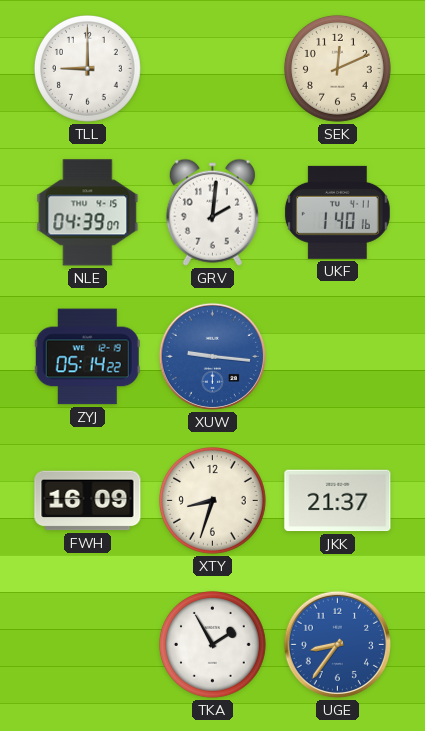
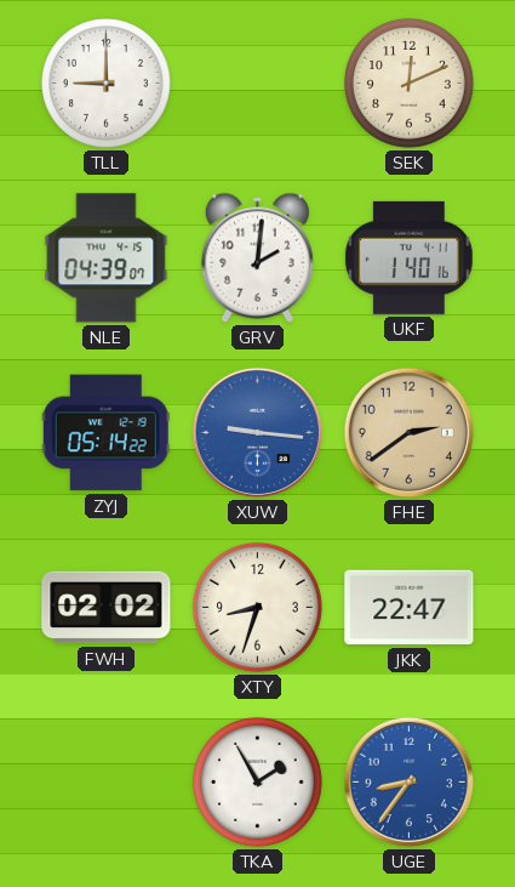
FHE: none -> 2:39
FWH: 16:09 -> 02:02
JKK: 21:37 -> 22:47
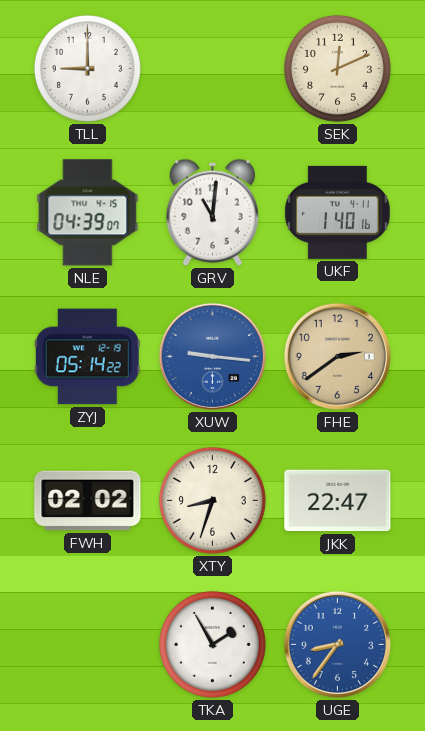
GRV: 2:01 -> 11:01
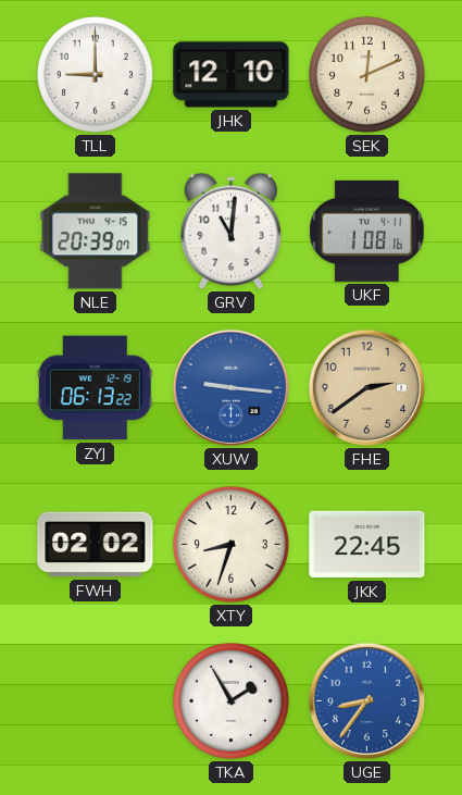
JHK: none -> 12:10
NLE: 04:39 -> 20:39
UKF: 1:40 -> 1:08
ZYJ: 05:14 -> 06:13
JKK: 22:47 -> 22:45
